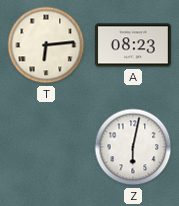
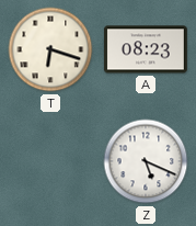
T: 6:14 -> 6:18
Z: 6:02 -> 5:19
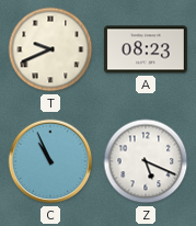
T: 6:18 -> 9:41
C: none -> 10:56
